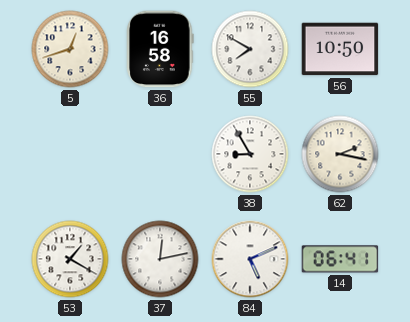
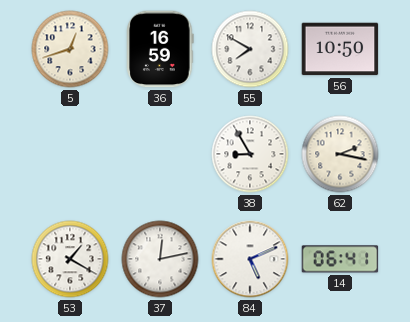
36: 16:58 -> 16:59
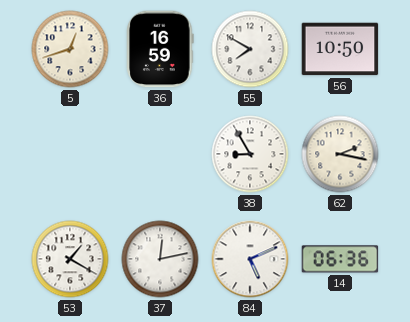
14: 06:41 -> 06:36
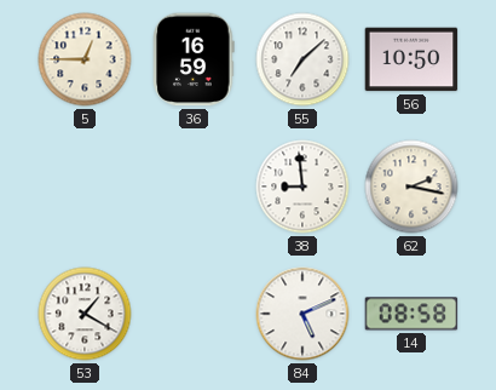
5: 12:42 -> 12:45
55: 7:50 -> 7:08
38: 8:55 -> 8:59
37: 12:13 -> none
14: 06:36 -> 08:58
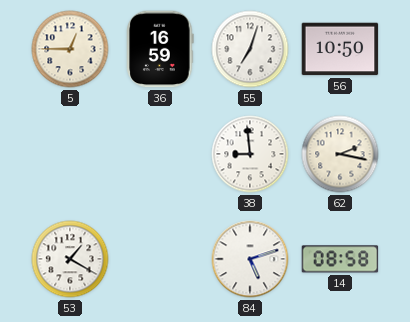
55: 7:08 -> 7:03
84: 5:11 -> 5:12
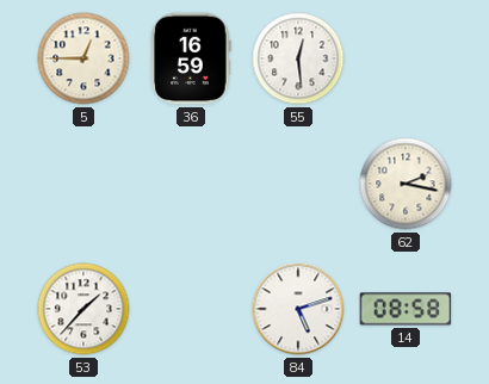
55: 7:03 -> 12:29
56: 10:50 -> none
38: 8:59 -> none
53: 1:20 -> 1:37
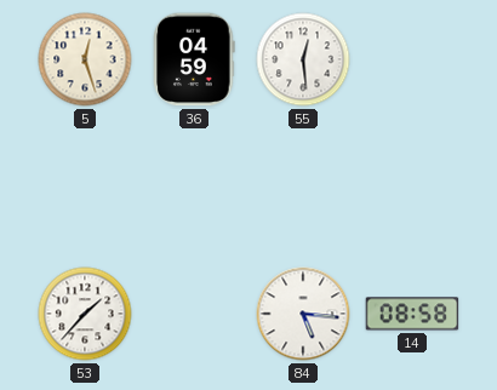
5: 12:45 -> 12:27
36: 16:59 -> 04:59
62: 2:17 -> none
84: 5:12 -> 5:16
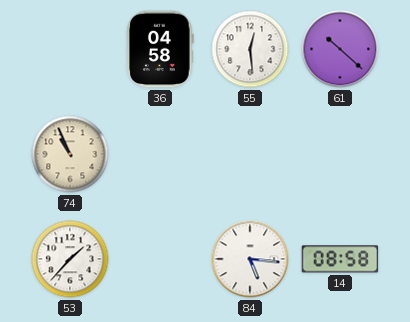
5: 12:27 -> none
36: 04:59 -> 04:58
61: none -> 10:22
74: none -> 10:56
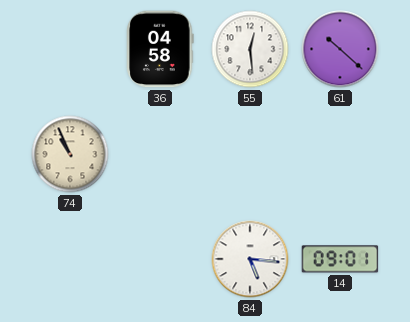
53: 1:37 -> none
14: 08:58 -> 09:01
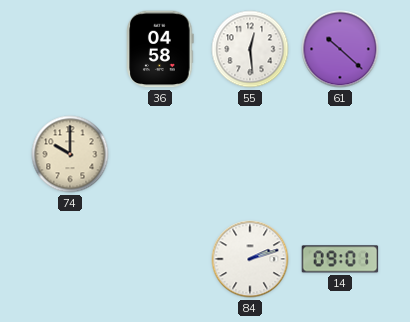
74: 10:56 -> 10:00
84: 5:16 -> 2:12
